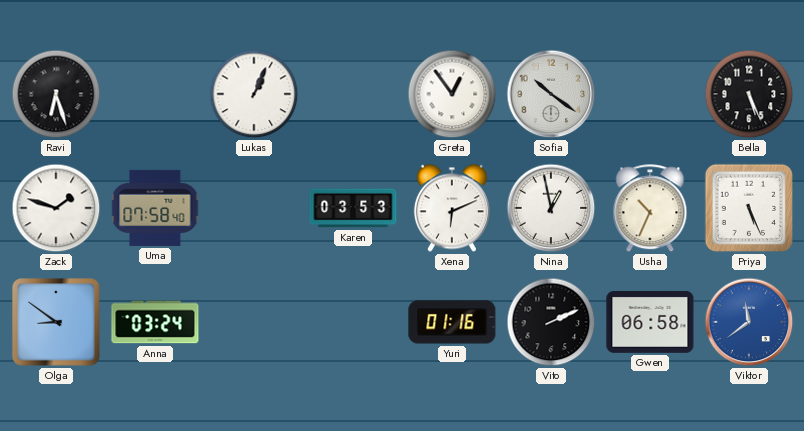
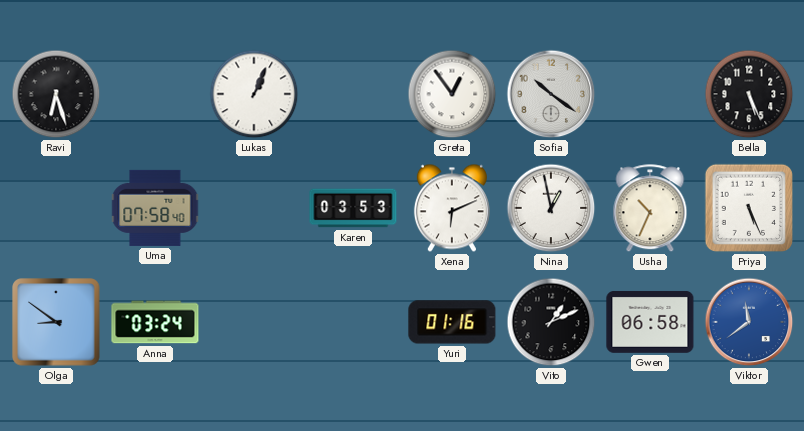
Zack: 1:48 -> none
Vito: 2:11 -> 1:11
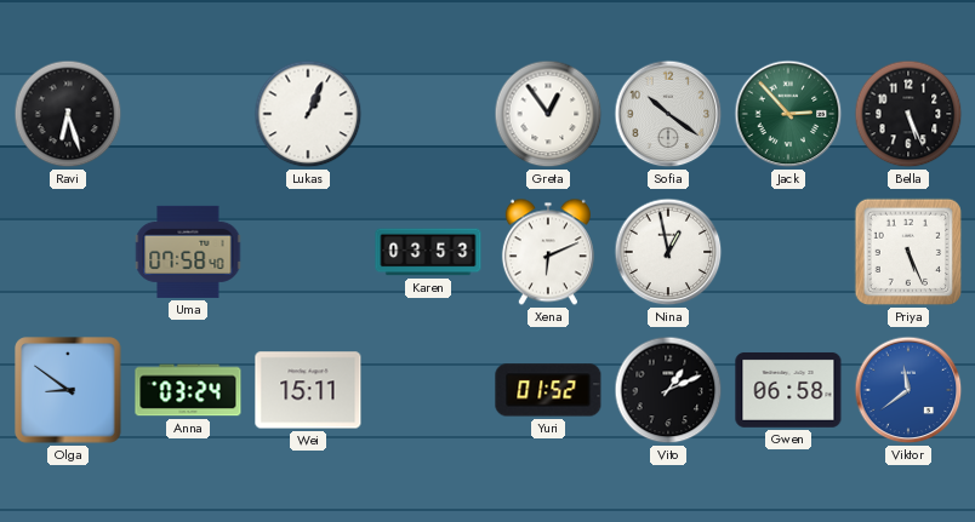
Jack: none -> 2:53
Usha: 10:34 -> none
Wei: none -> 15:11
Yuri: 01:16 -> 01:52
